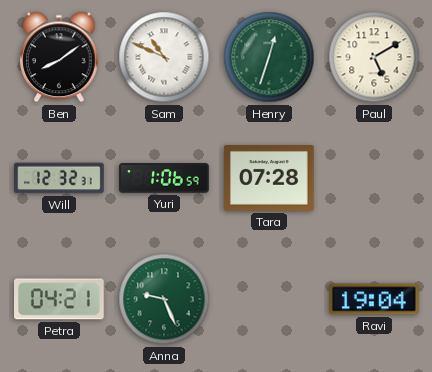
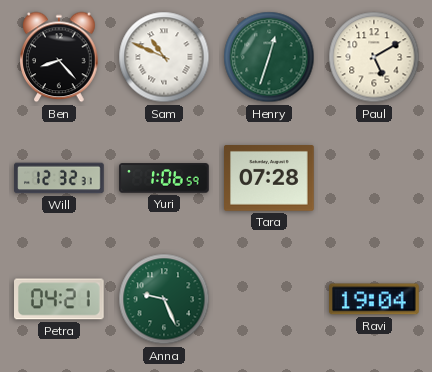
Ben: 8:09 -> 8:23
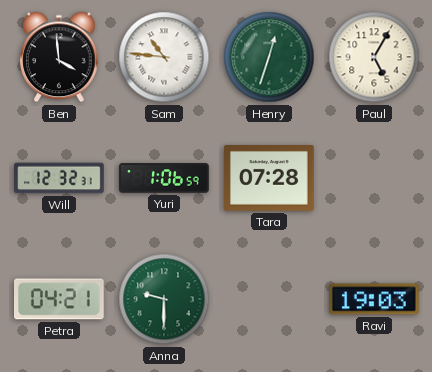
Ben: 8:23 -> 3:59
Sam: 10:49 -> 10:46
Paul: 5:10 -> 5:05
Anna: 9:26 -> 9:30
Ravi: 19:04 -> 19:03
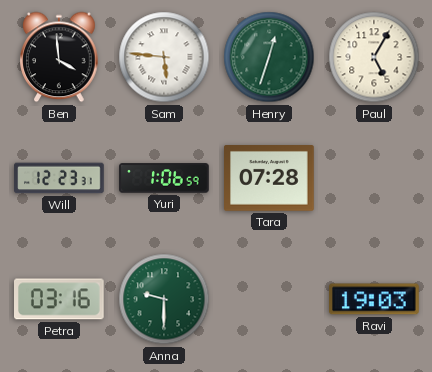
Sam: 10:46 -> 5:46
Will: 12:32 -> 12:23
Petra: 04:21 -> 03:16
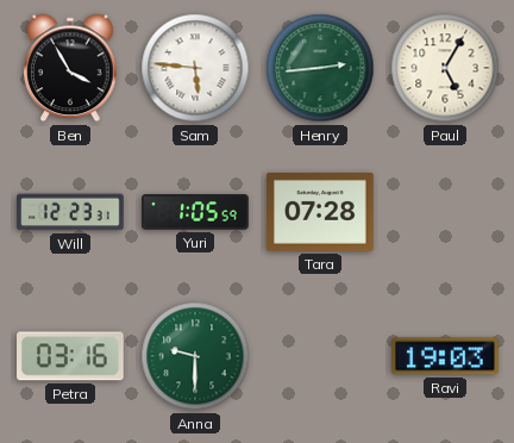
Ben: 3:59 -> 3:55
Henry: 12:33 -> 2:44
Yuri: 1:06 -> 1:05
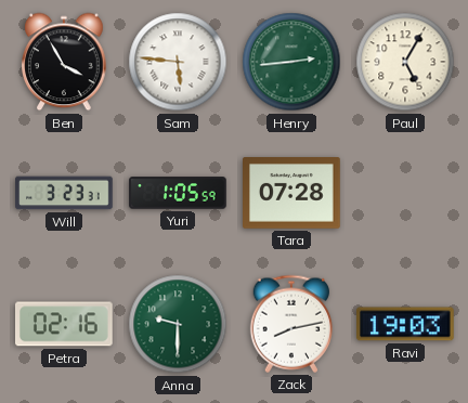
Will: 12:23 -> 3:23
Petra: 03:16 -> 02:16
Zack: none -> 8:13
